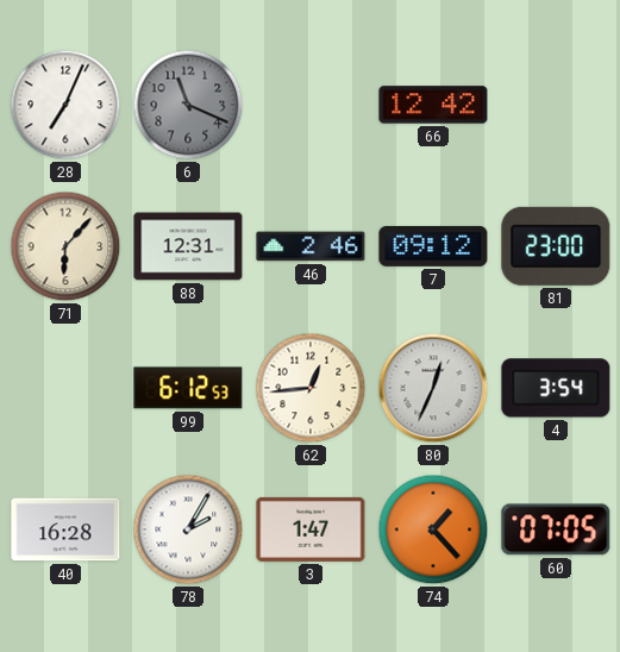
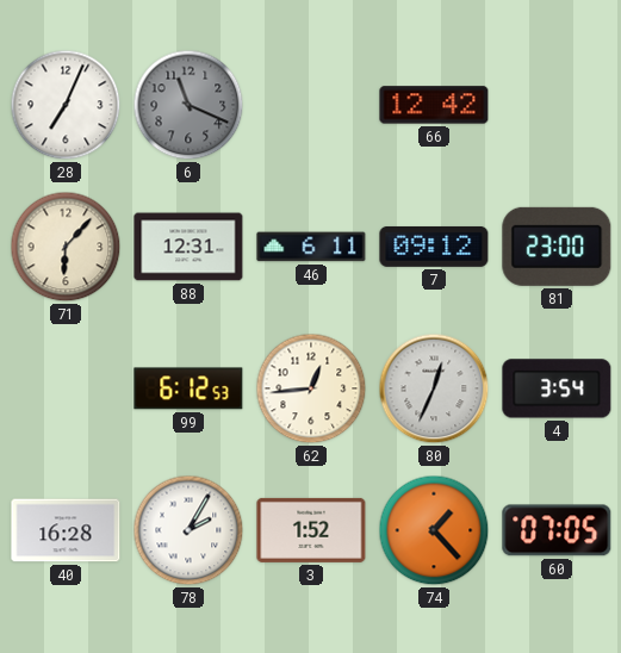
46: 2:46 -> 6:11
3: 1:47 -> 1:52
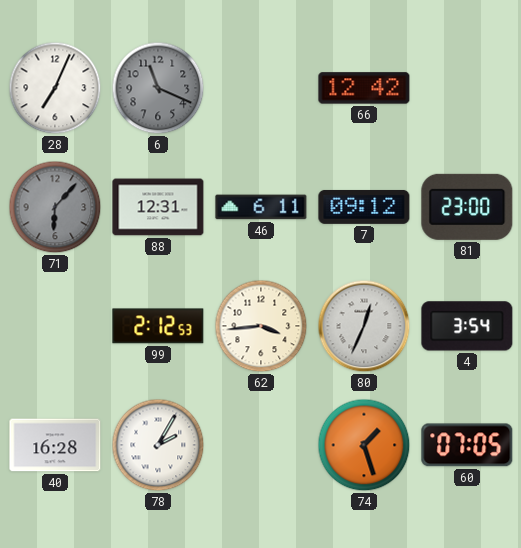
71 dial: cream -> grey
99: 6:12 -> 2:12
62: 12:44 -> 3:44
3: 1:52 -> none
74: 1:23 -> 1:27
